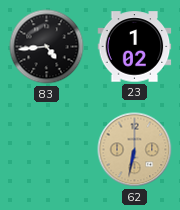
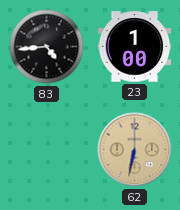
23: 1:02 -> 1:00
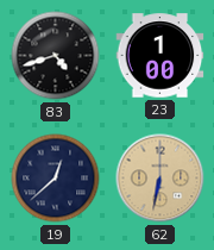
83: 4:44 -> 4:42
19: none -> 12:38
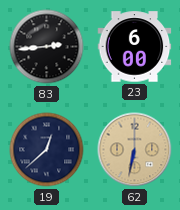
83: 4:42 -> 2:44
23: 1:00 -> 6:00
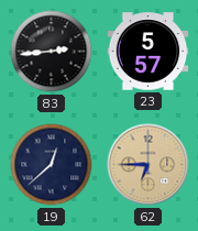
23: 6:00 -> 5:57
62: 6:32 -> 6:45
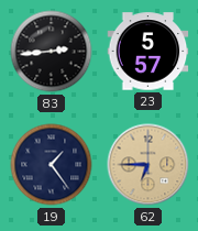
19: 12:38 -> 1:24
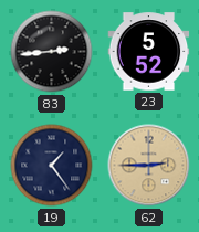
23: 5:57 -> 5:52
62: 6:45 -> 2:45
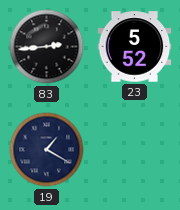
19: 1:24 -> 1:20
62: 2:45 -> none
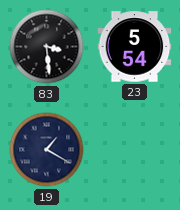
83: 2:44 -> 3:29
23: 5:52 -> 5:54
